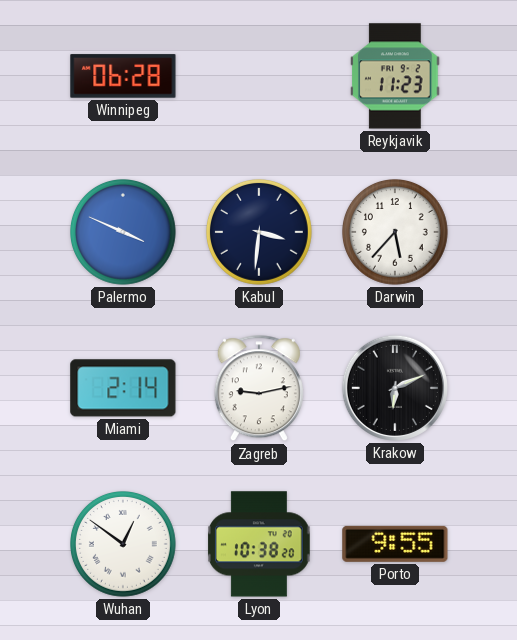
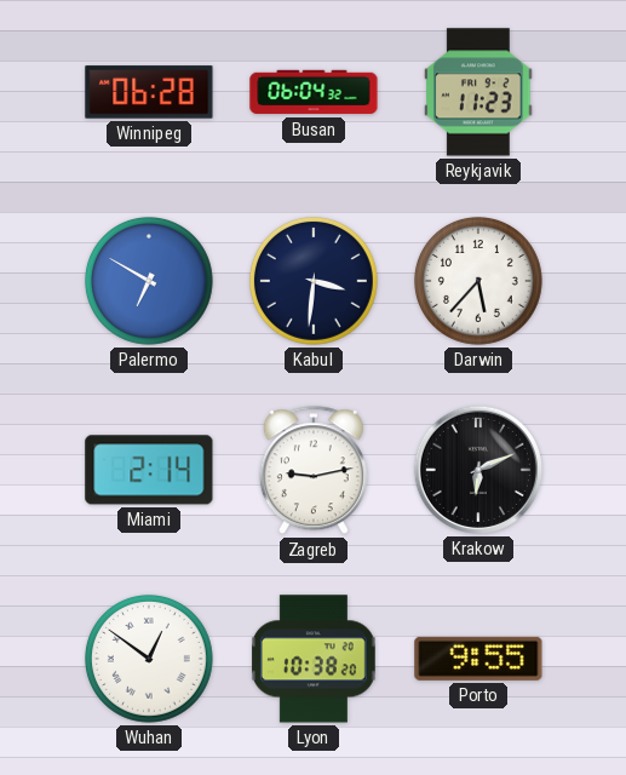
Busan: none -> 06:04
Palermo: 3:49 -> 6:50
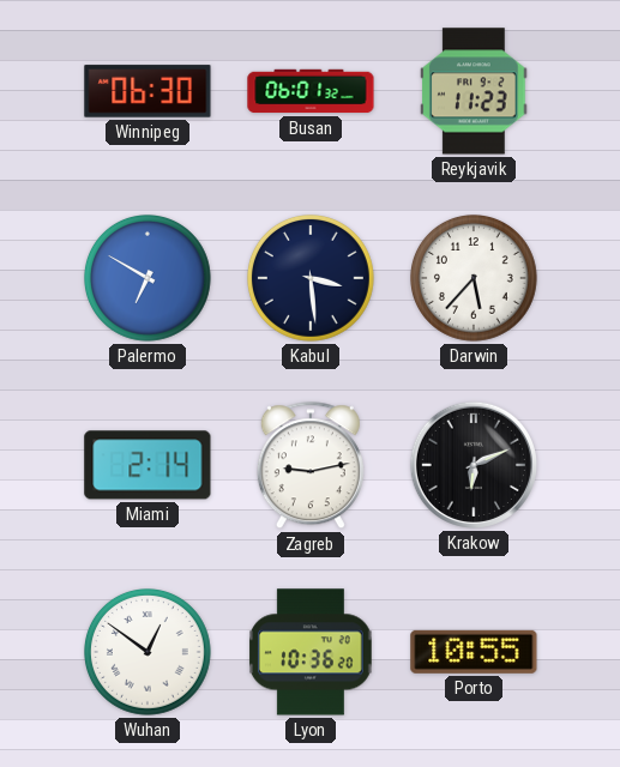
Winnipeg: 06:28 -> 06:30
Busan: 06:04 -> 06:01
Kabul: 3:31 -> 3:29
Lyon: 10:38 -> 10:36
Porto: 9:55 -> 10:55
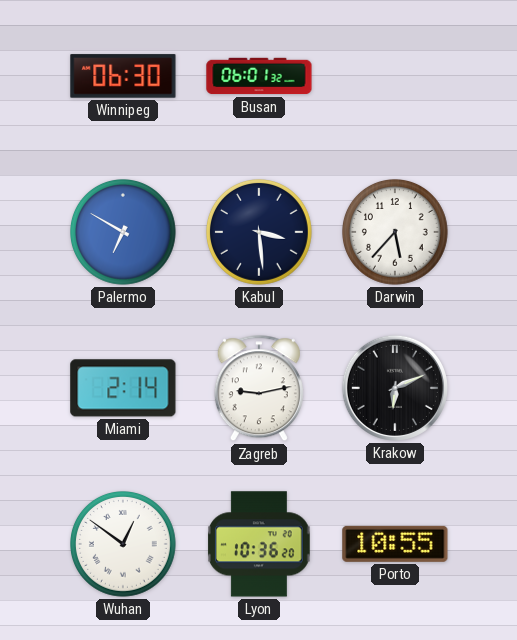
Reykjavik: 11:23 -> none
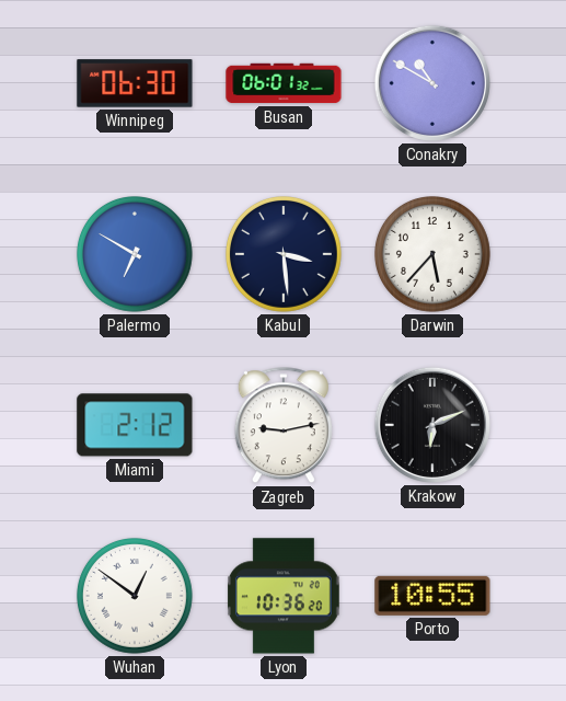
Conakry: none -> 10:50
Miami: 2:14 -> 2:12
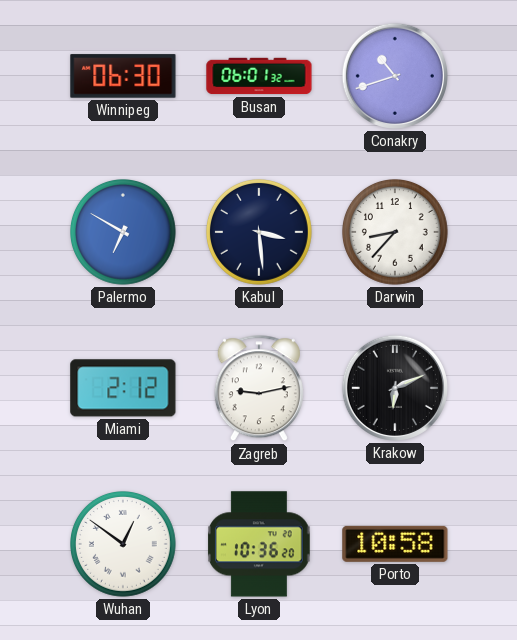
Conakry: 10:50 -> 10:42
Darwin: 5:37 -> 8:37
Porto: 10:55 -> 10:58
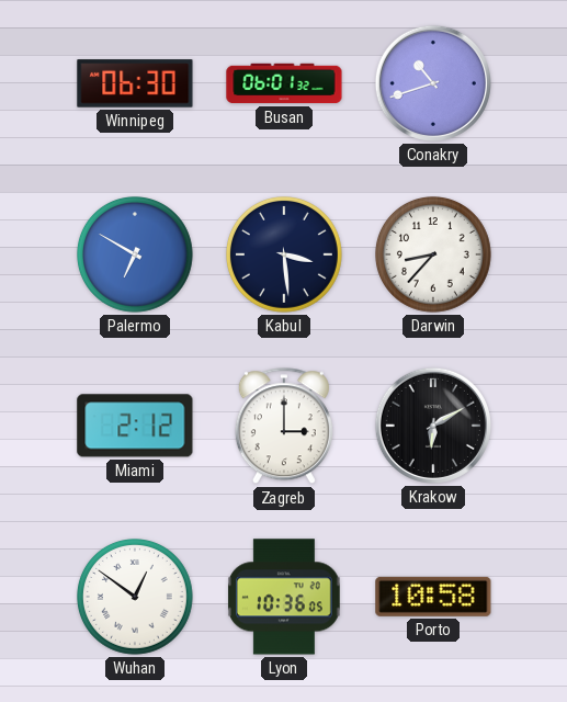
Zagreb: 9:13 -> 3:00
Krakow: 6:11 -> 6:10
Lyon: 10:36:20 -> 10:36:05
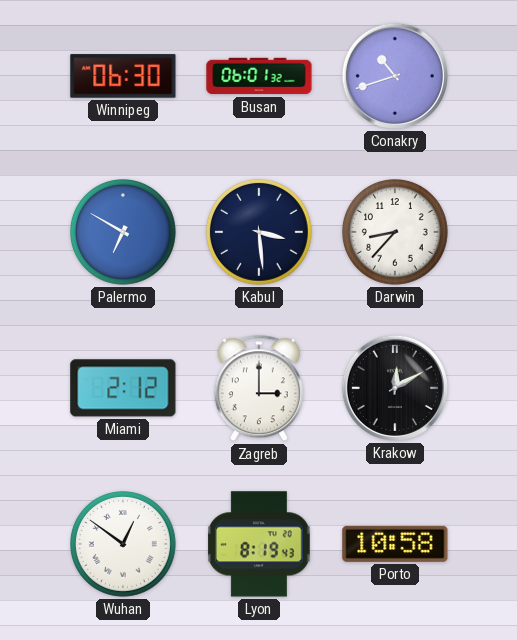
Krakow: 6:10 -> 12:10
Lyon: 10:36 -> 8:19
